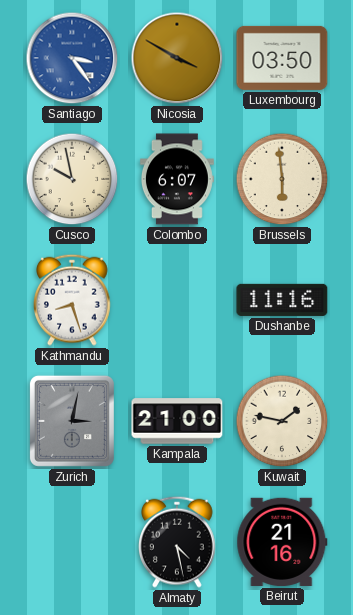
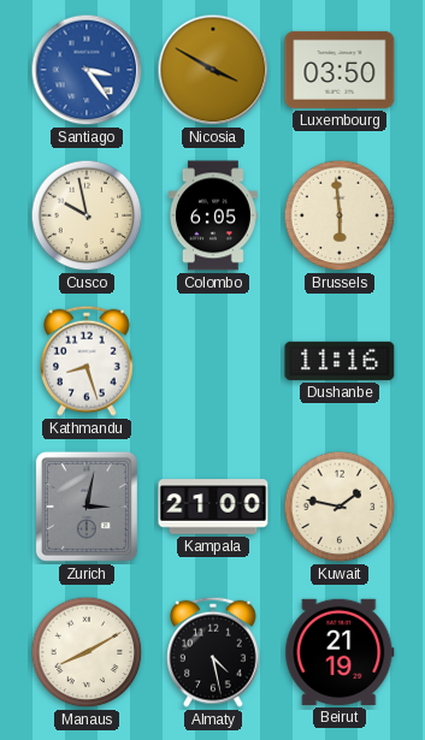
Colombo: 6:07 -> 6:05
Manaus: none -> 8:10
Beirut: 21:16 -> 21:19
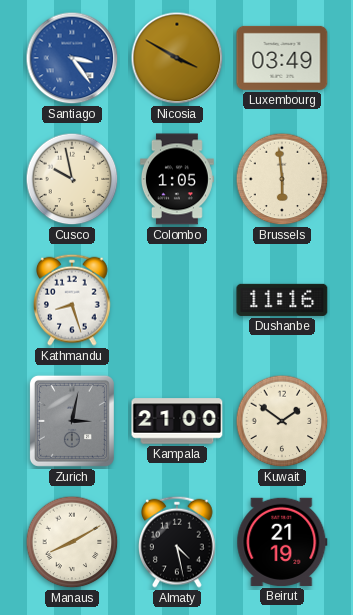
Luxembourg: 03:50 -> 03:49
Colombo: 6:05 -> 1:05
Kuwait: 1:47 -> 1:51
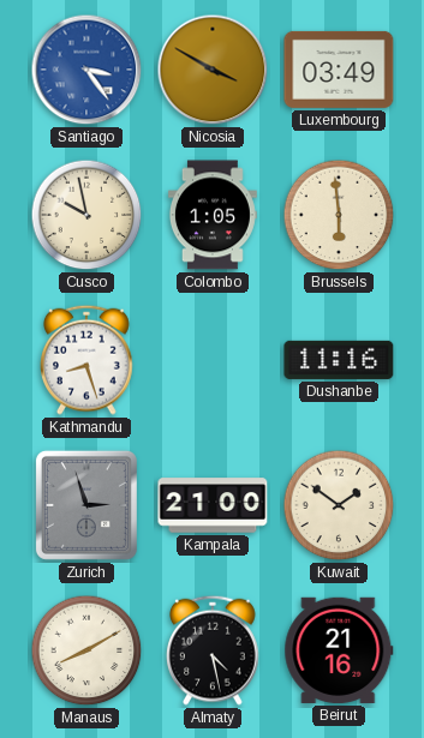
Zurich: 3:02 -> 2:57
Beirut: 21:19 -> 21:16
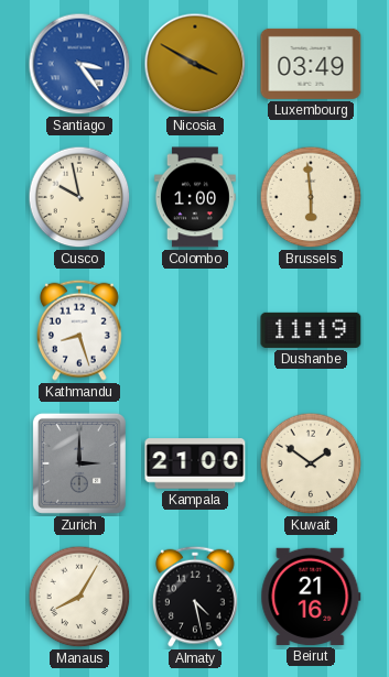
Colombo: 1:05 -> 1:00
Dushanbe: 11:16 -> 11:19
Zurich: 2:57 -> 3:00
Manaus: 8:10 -> 8:05
